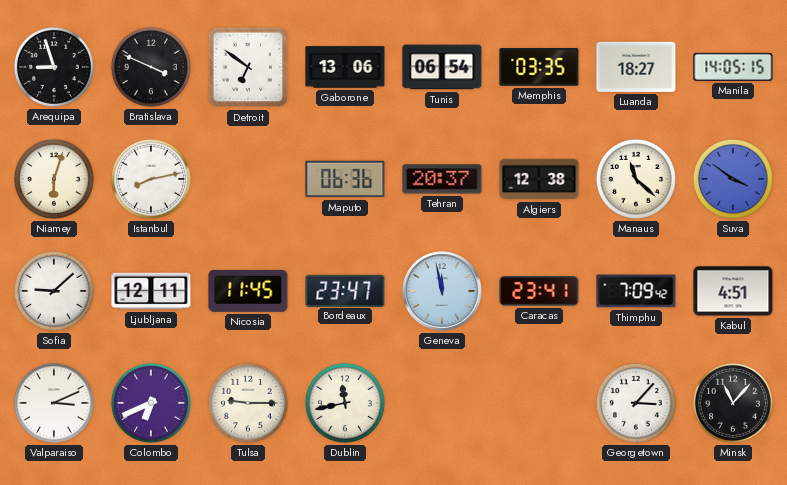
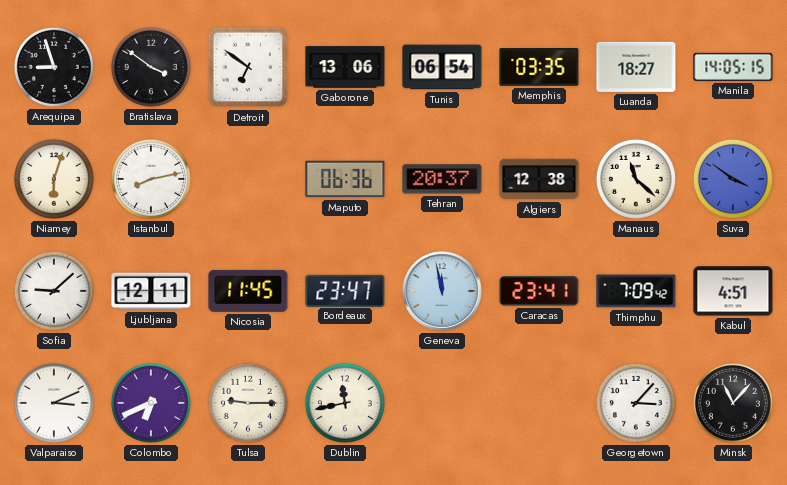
Bratislava: 3:49 -> 3:51
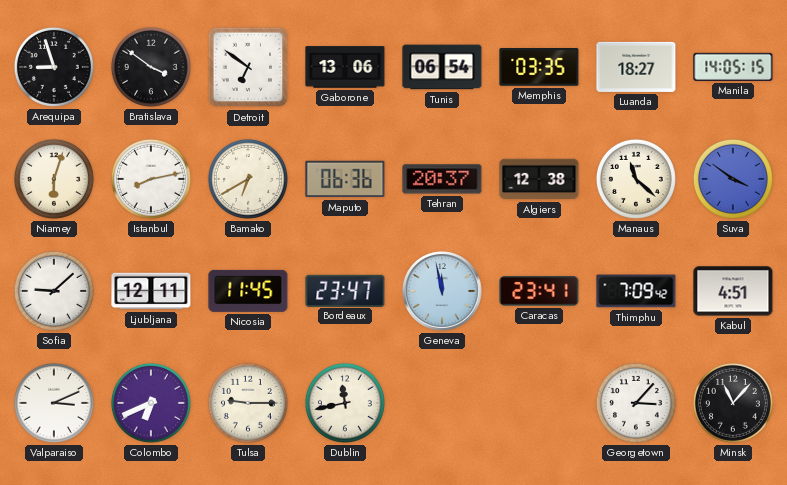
Bamako: none -> 6:40
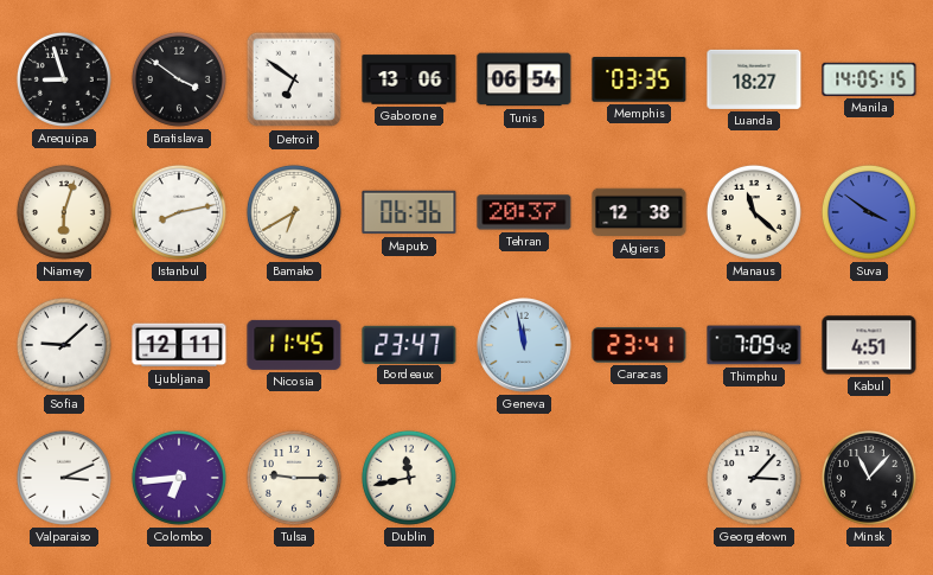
Colombo: 6:41 -> 6:44
